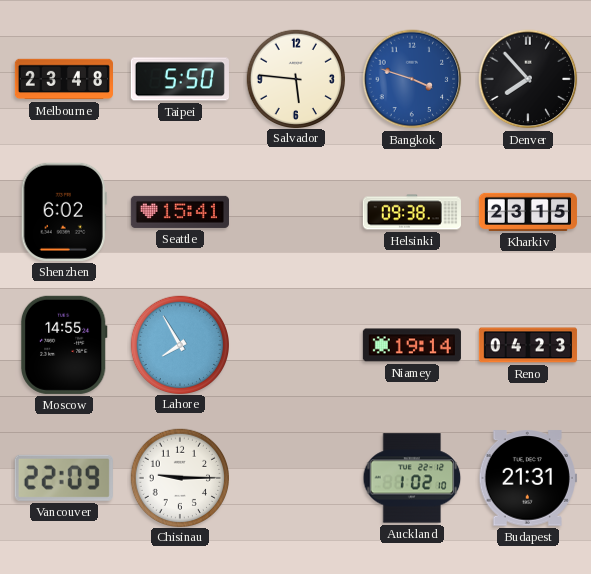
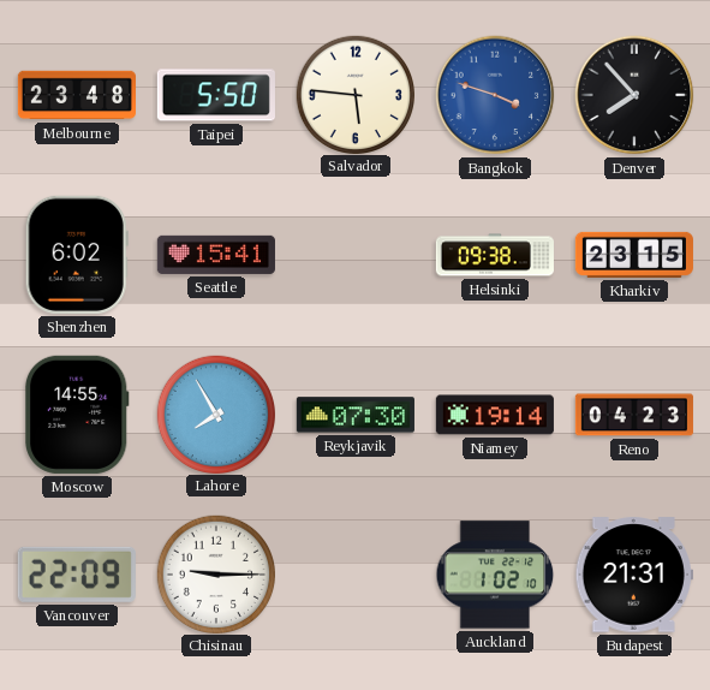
Reykjavik: none -> 07:30
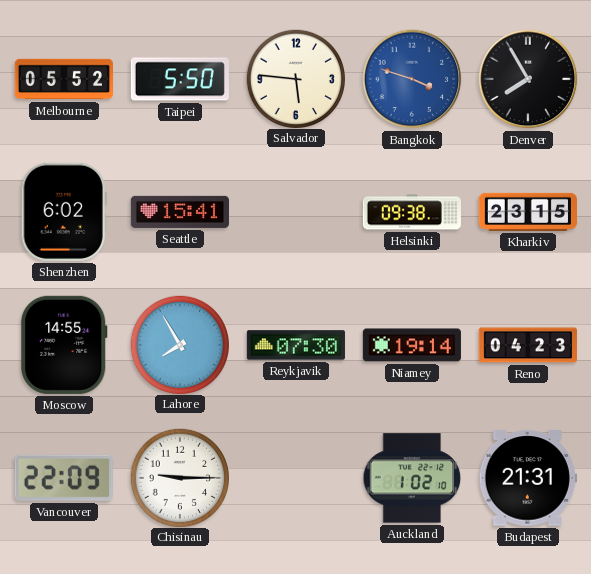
Melbourne: 23:48 -> 05:52
Denver: 7:53 -> 7:55
